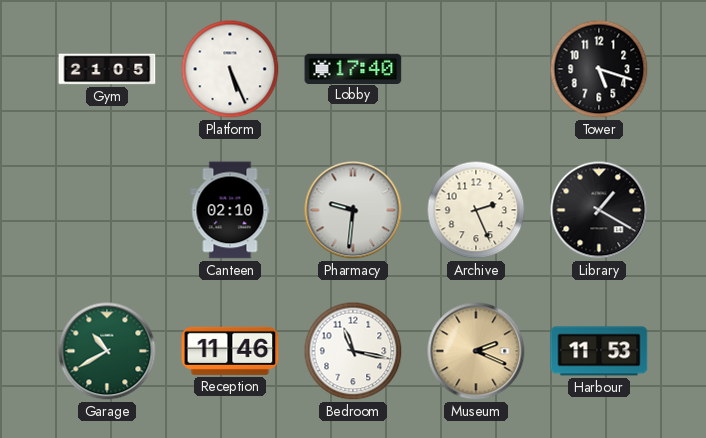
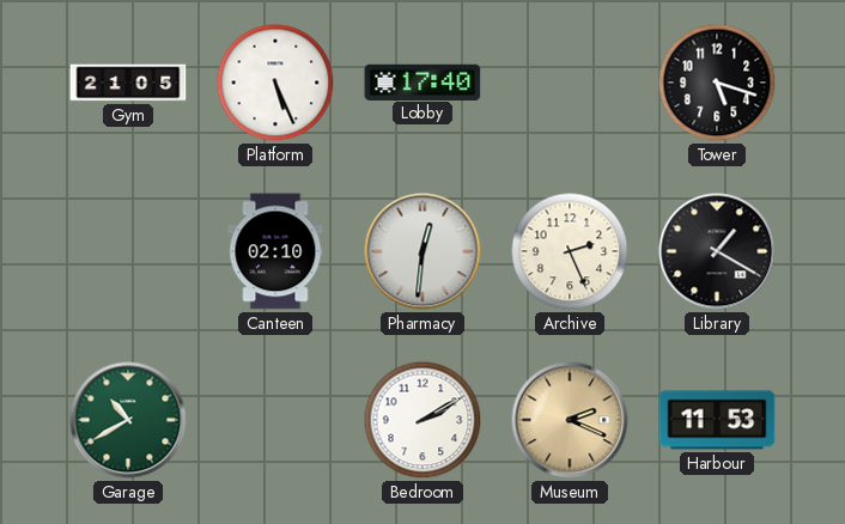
Pharmacy: 9:31 -> 12:31
Reception: 11:46 -> none
Bedroom: 11:17 -> 2:10
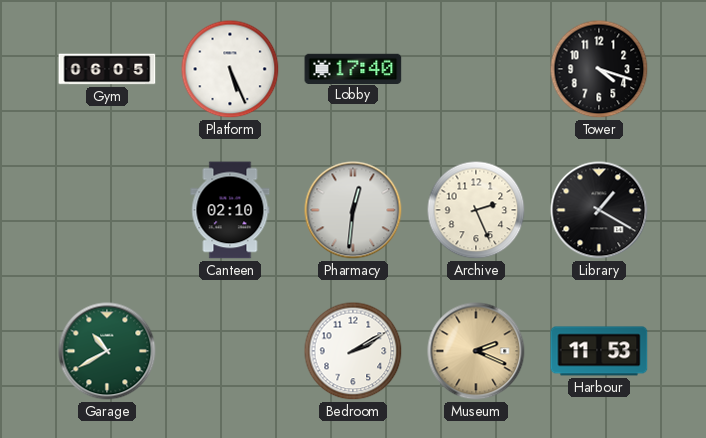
Gym: 21:05 -> 06:05
Tower: 5:18 -> 4:18
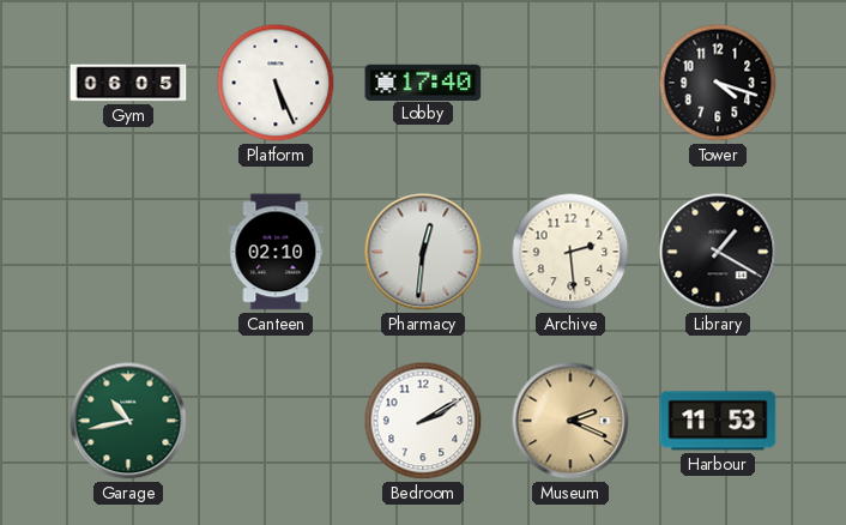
Archive: 2:26 -> 2:29
Garage: 10:40 -> 10:43
